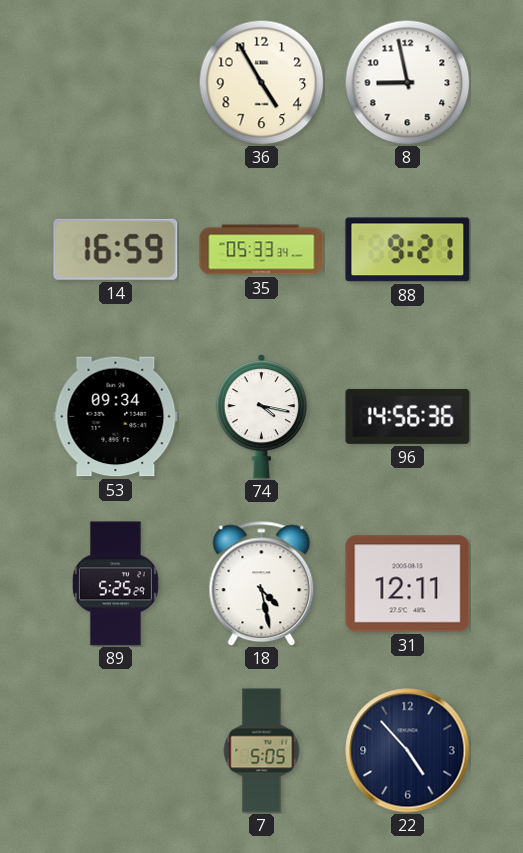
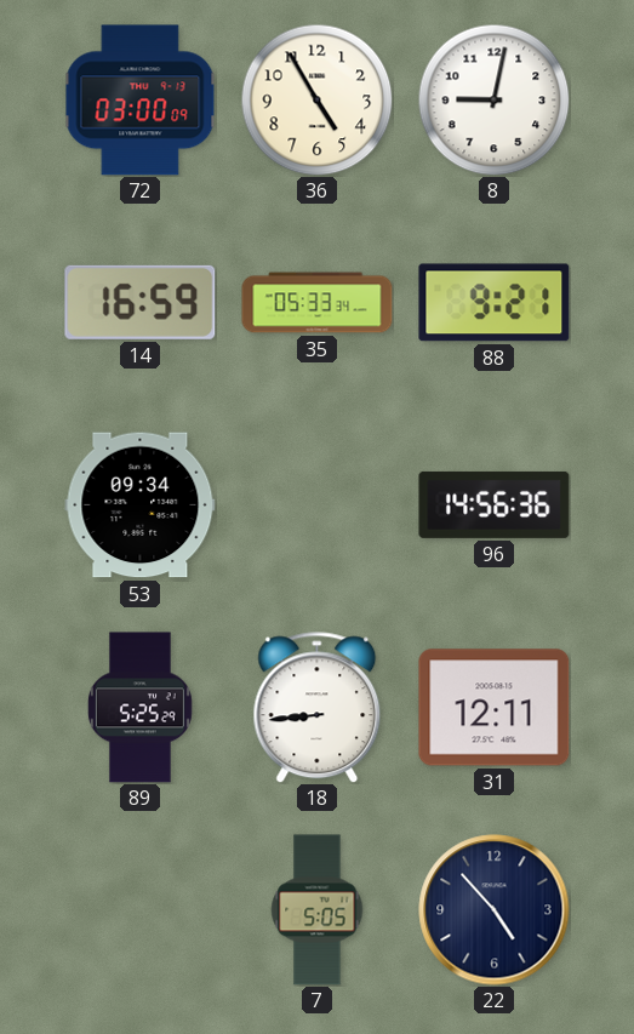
72: none -> 03:00
8: 8:58 -> 9:02
74: 4:17 -> none
18: 4:28 -> 8:44
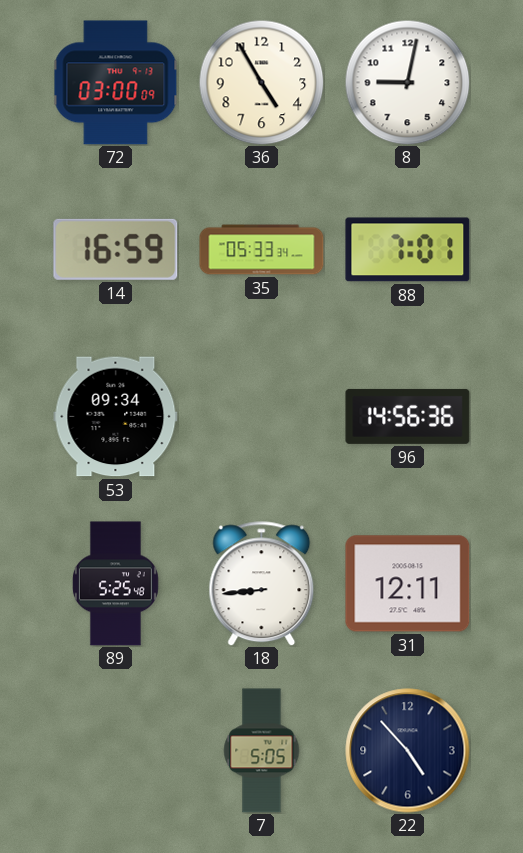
88: 9:21 -> 7:01
89: 5:25:29 -> 5:25:48
